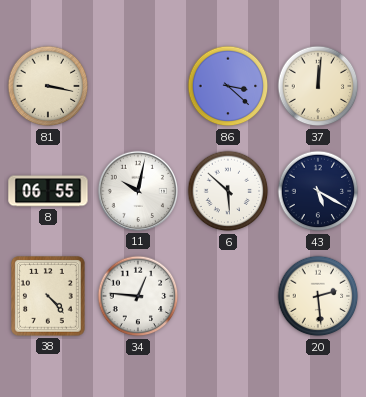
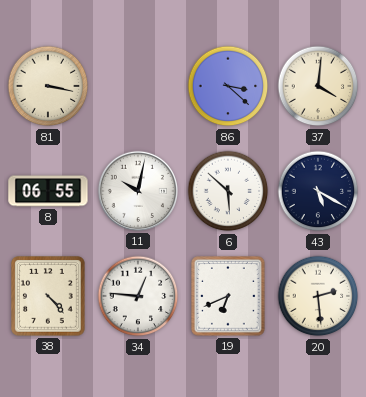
37: 12:01 -> 4:01
19: none -> 6:41
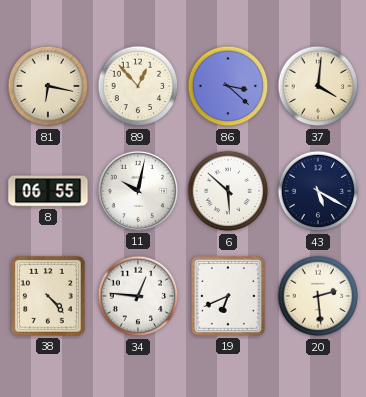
81: 3:17 -> 6:17
89: none -> 12:53
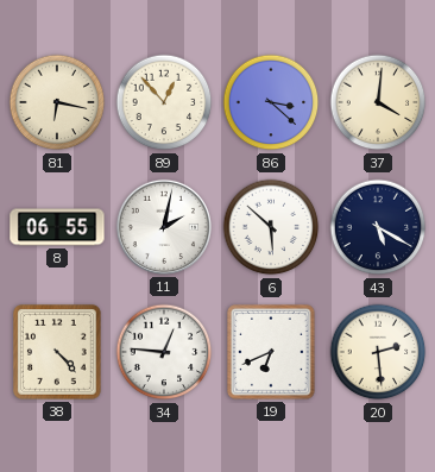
11: 10:02 -> 2:02
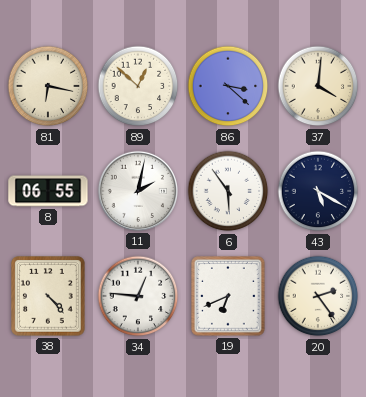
89: 12:53 -> 12:52
6: 5:52 -> 5:54
20: 2:29 -> 2:24
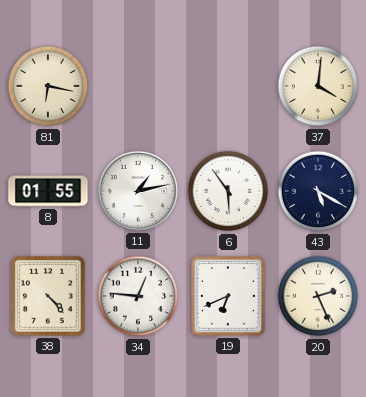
89: 12:52 -> none
86: 3:22 -> none
8: 06:55 -> 01:55
11: 2:02 -> 1:13
20: 2:24 -> 2:26
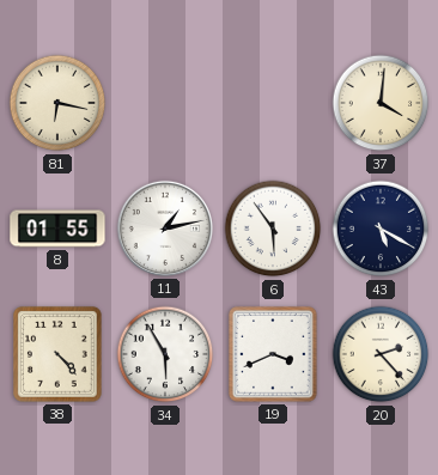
34: 12:46 -> 5:55
19: 6:41 -> 3:41
20: 2:26 -> 2:23
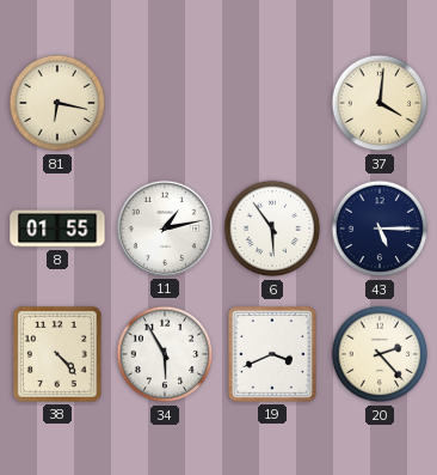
43: 5:20 -> 5:15
